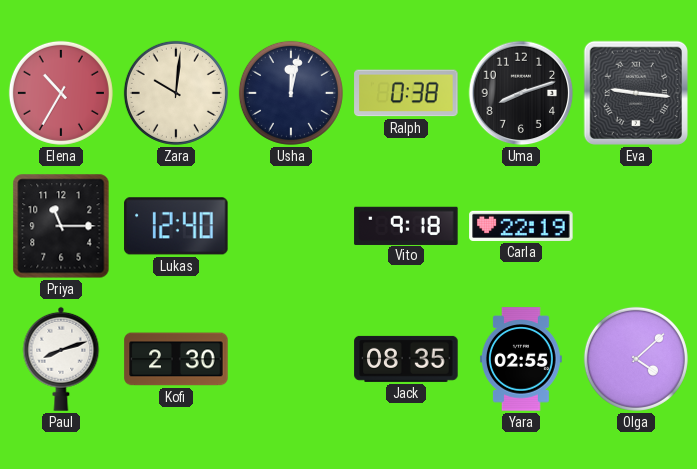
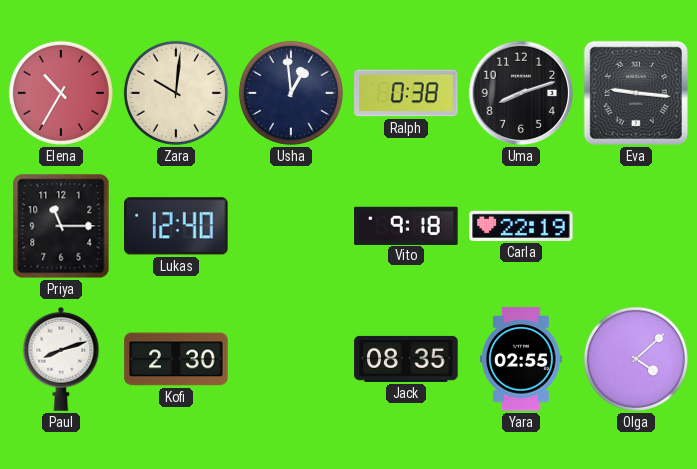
Usha: 12:02 -> 12:59
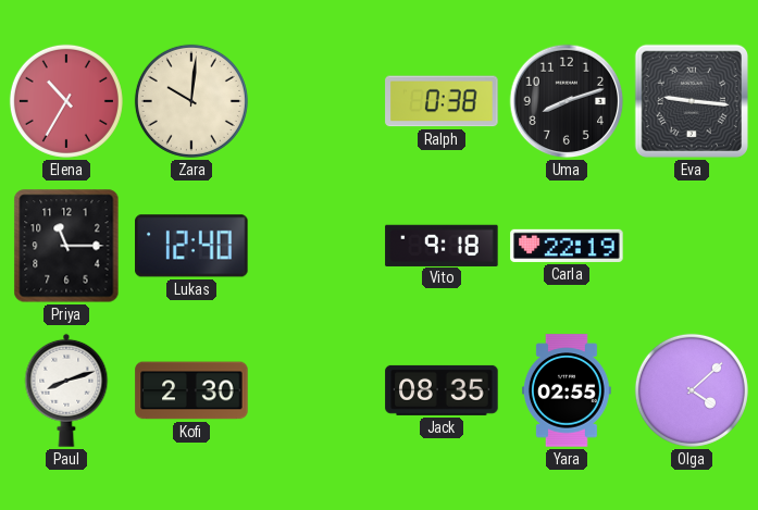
Usha: 12:59 -> none
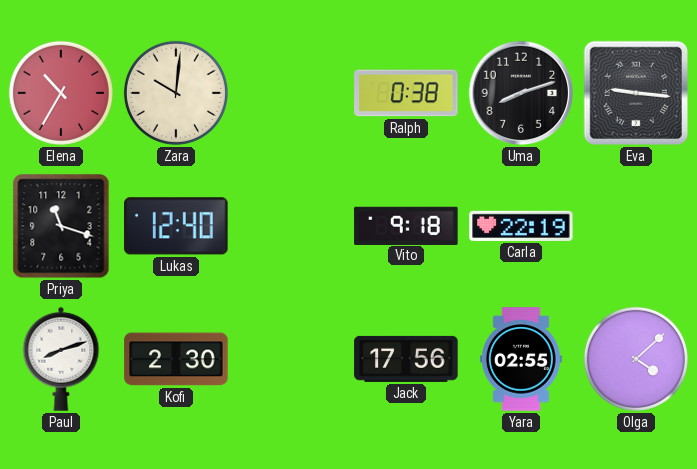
Priya: 11:15 -> 11:18
Jack: 08:35 -> 17:56
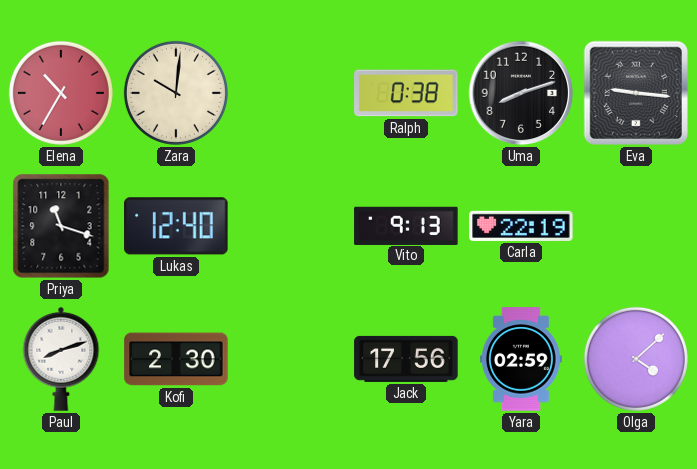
Vito: 9:18 -> 9:13
Yara: 02:55 -> 02:59
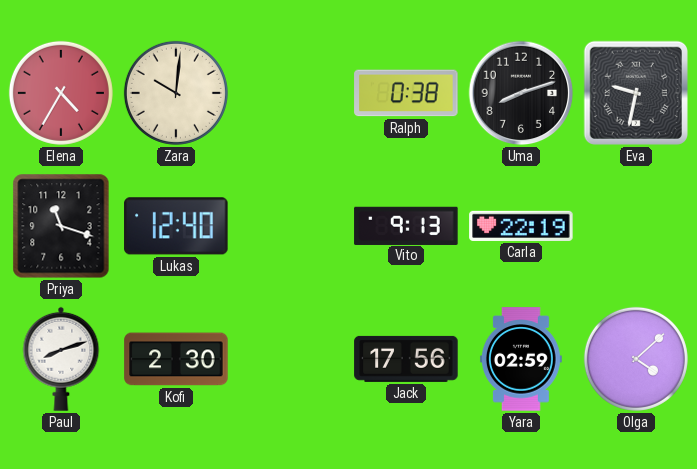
Elena: 10:35 -> 4:35
Eva: 9:16 -> 9:32
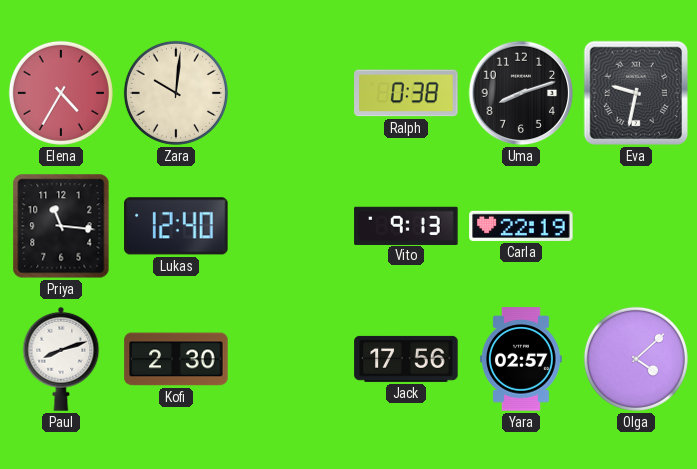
Priya: 11:18 -> 11:16
Yara: 02:59 -> 02:57
